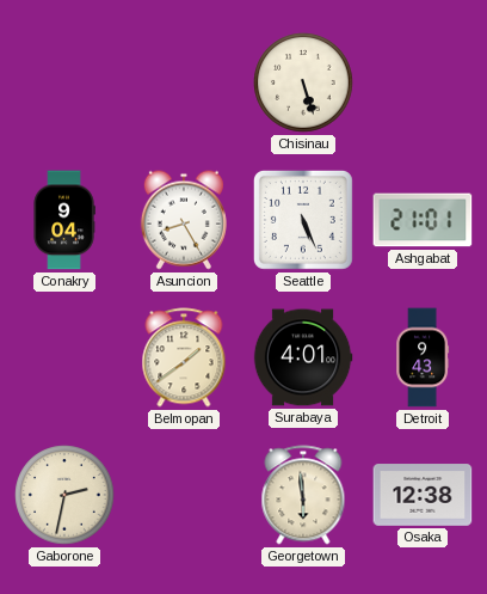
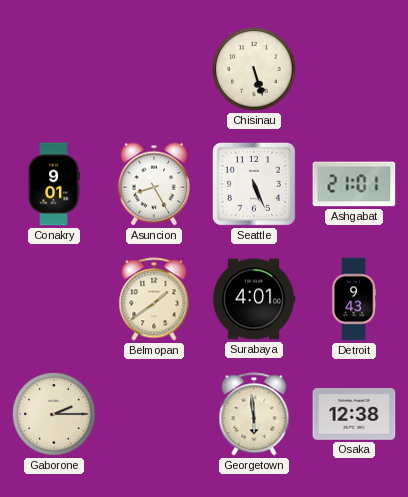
Conakry: 9:04 -> 9:01
Gaborone: 2:32 -> 2:15
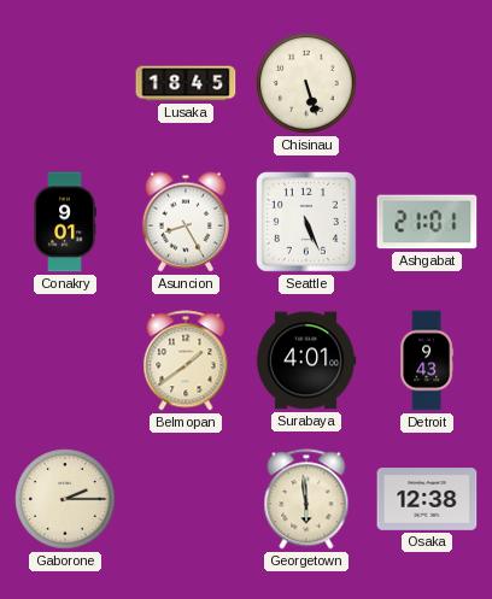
Lusaka: none -> 18:45
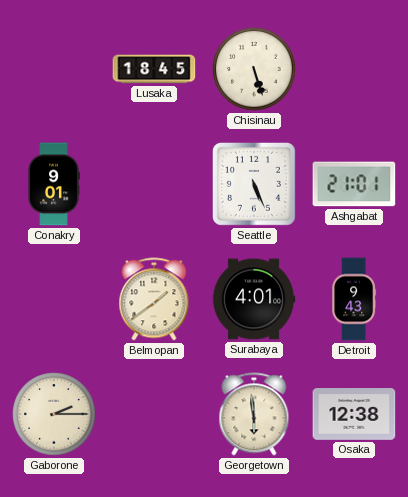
Asuncion: 8:25 -> none
